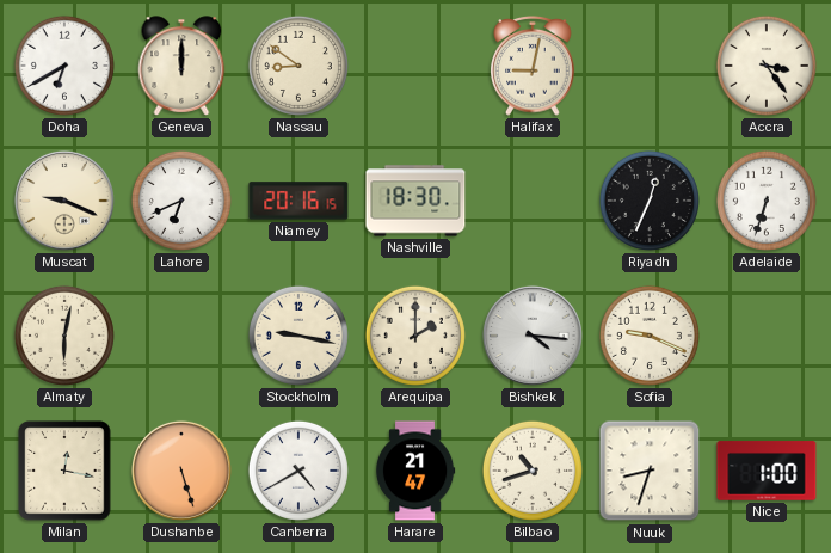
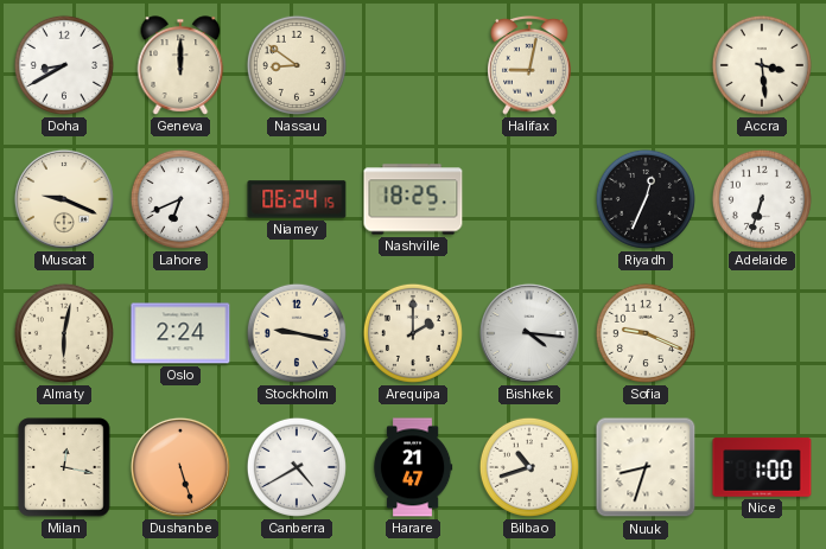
Doha: 6:40 -> 8:40
Accra: 3:24 -> 3:29
Niamey: 20:16 -> 06:24
Nashville: 18:30 -> 18:25
Oslo: none -> 2:24
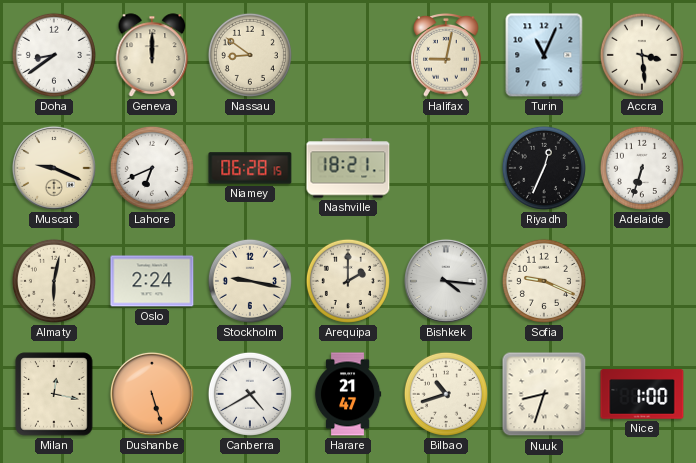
Doha: 8:40 -> 8:39
Turin: none -> 11:04
Niamey: 06:24 -> 06:28
Nashville: 18:25 -> 18:21
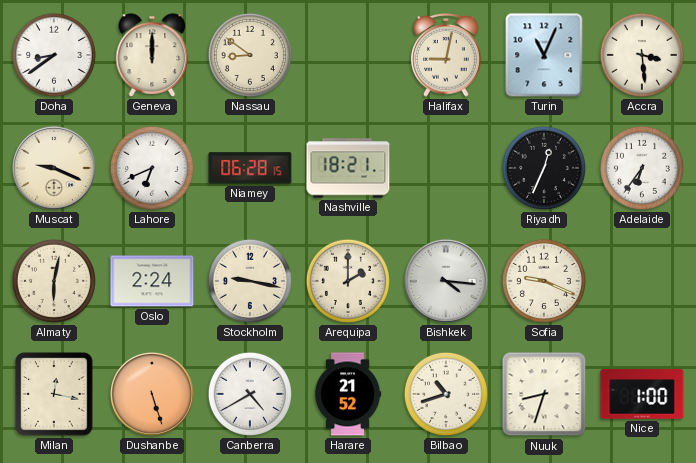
Adelaide: 6:33 -> 6:36
Harare: 21:47 -> 21:52
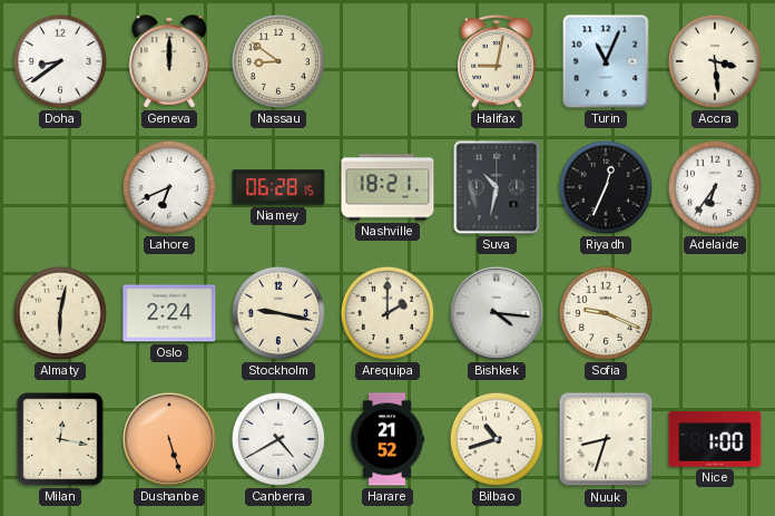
Muscat: 9:19 -> none
Suva: none -> 10:32
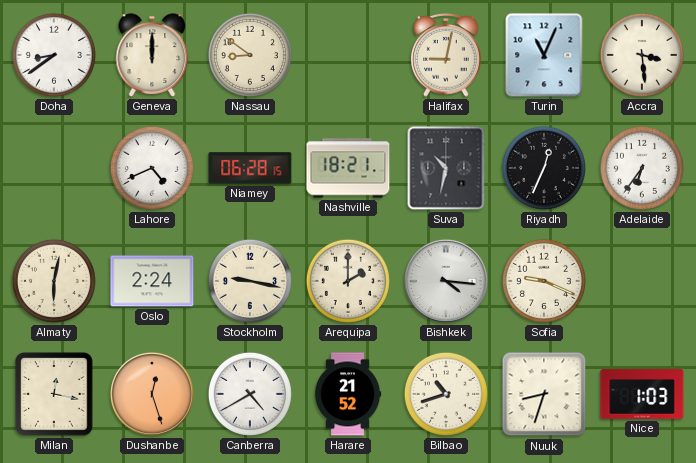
Lahore: 6:41 -> 4:41
Dushanbe: 5:27 -> 12:27
Nice: 1:00 -> 1:03
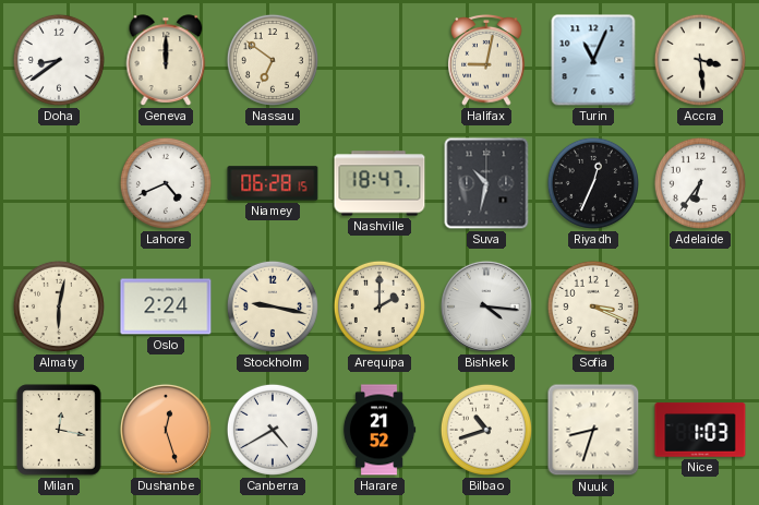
Nassau: 8:51 -> 6:51
Nashville: 18:21 -> 18:47
Sofia: 9:19 -> 3:19
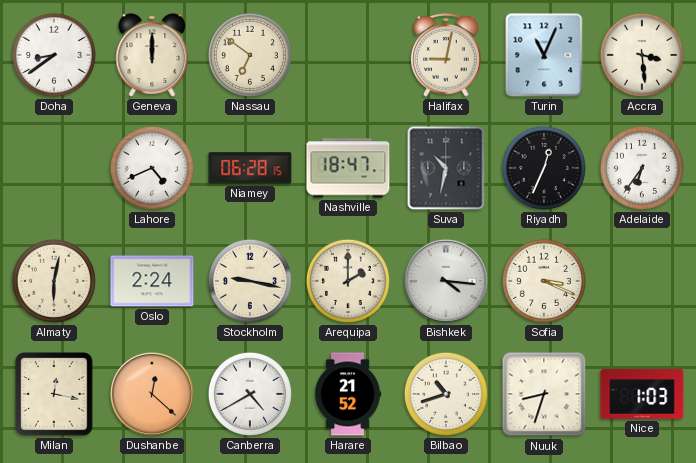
Dushanbe: 12:27 -> 12:22
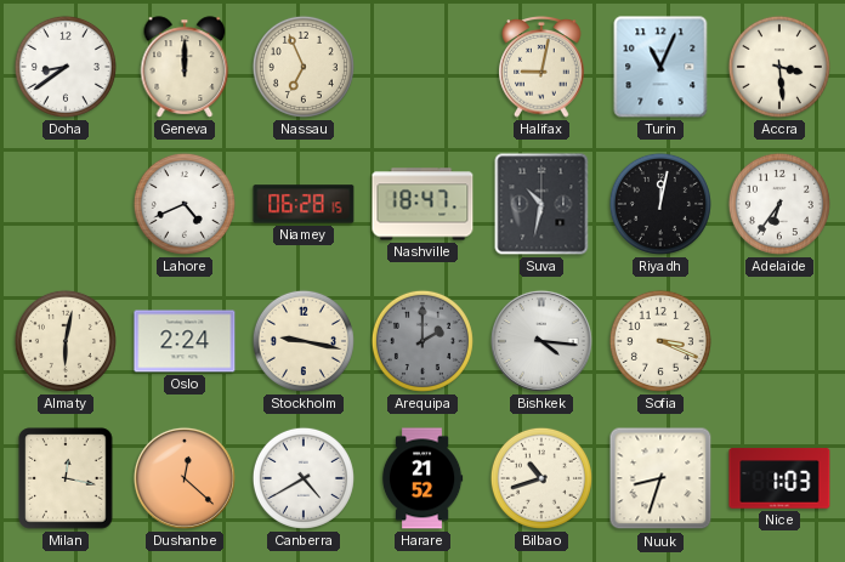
Nassau: 6:51 -> 6:56
Riyadh: 12:34 -> 12:02
Arequipa dial: cream -> grey
